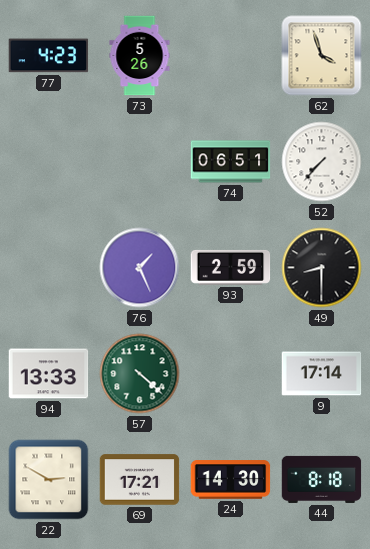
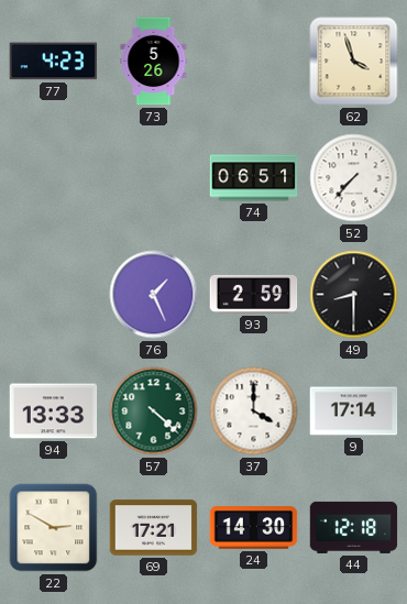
37: none -> 4:00
44: 8:18 -> 12:18
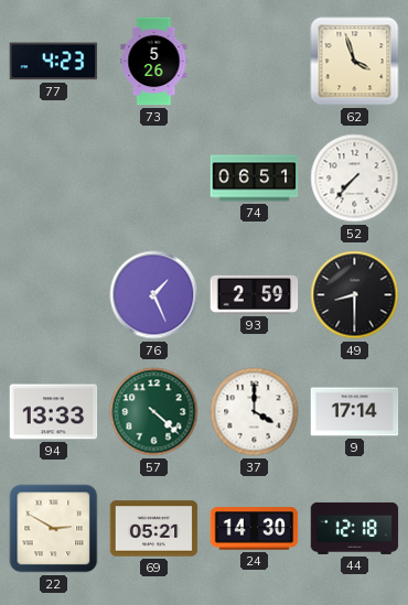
69: 17:21 -> 05:21
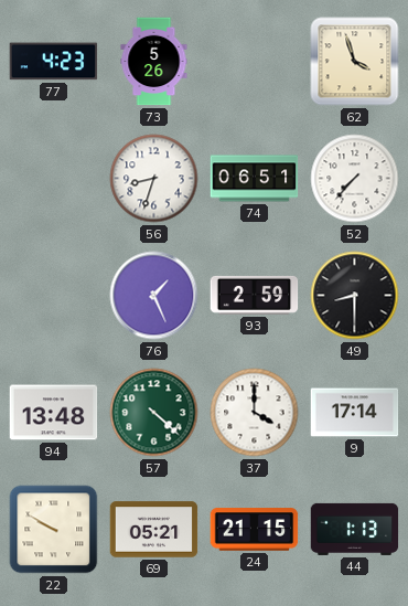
56: none -> 8:33
94: 13:33 -> 13:48
22: 2:50 -> 9:50
24: 14:30 -> 21:15
44: 12:18 -> 1:13
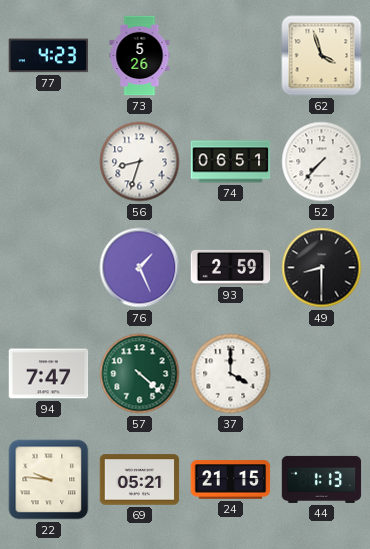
94: 13:48 -> 7:47
9: 17:14 -> none
22: 9:50 -> 9:46
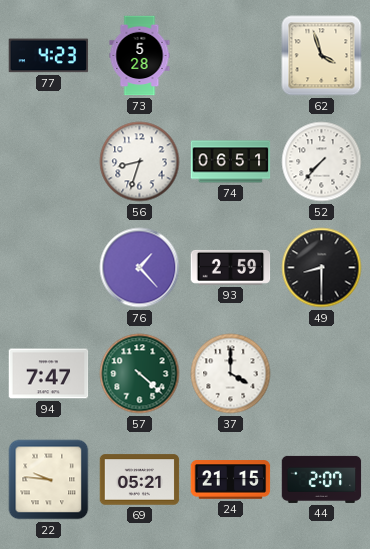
73: 5:26 -> 5:28
76: 1:26 -> 1:23
44: 1:13 -> 2:07
